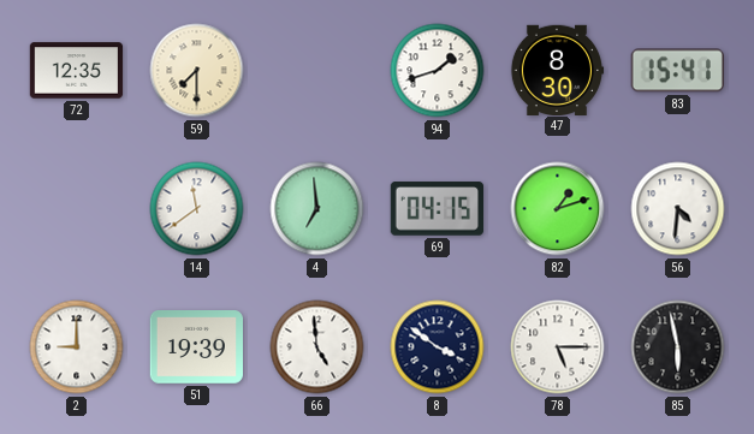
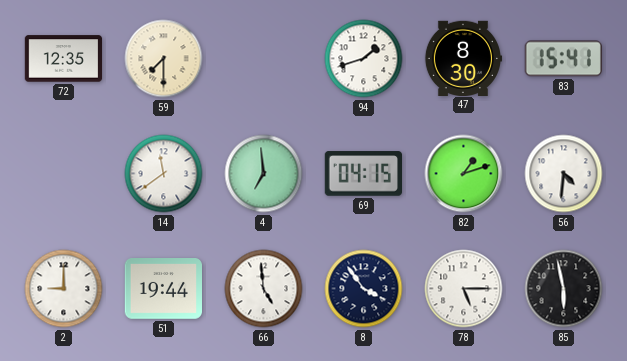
51: 19:39 -> 19:44
8: 3:51 -> 3:54
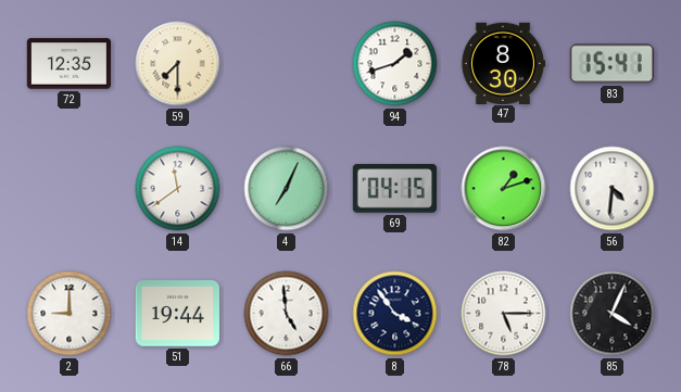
4: 6:59 -> 7:04
85: 5:58 -> 4:04
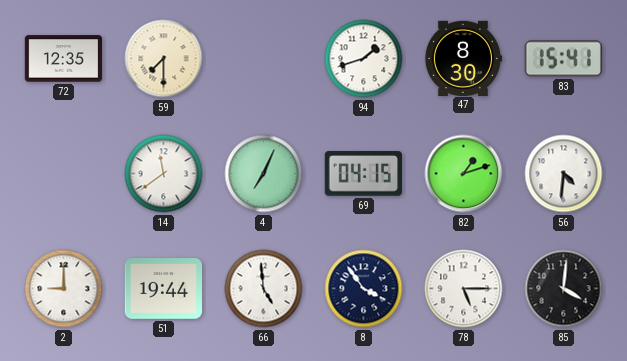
85: 4:04 -> 4:01
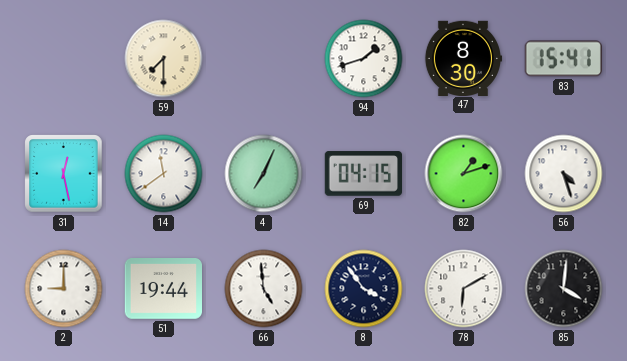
72: 12:35 -> none
31: none -> 12:28
56: 4:31 -> 4:27
78: 5:15 -> 6:10
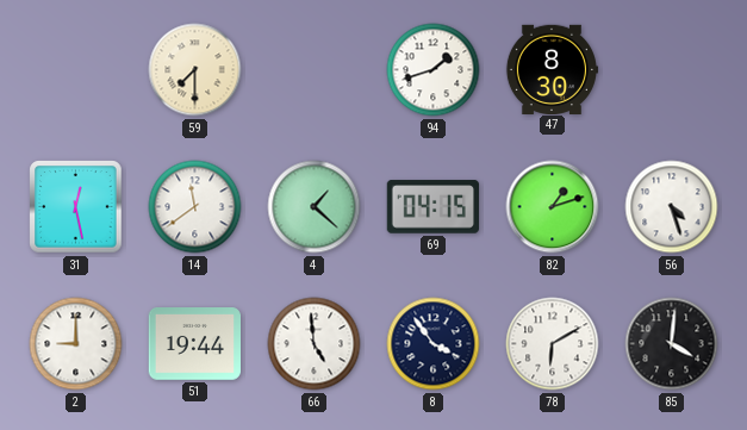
83: 15:41 -> none
4: 7:04 -> 1:22
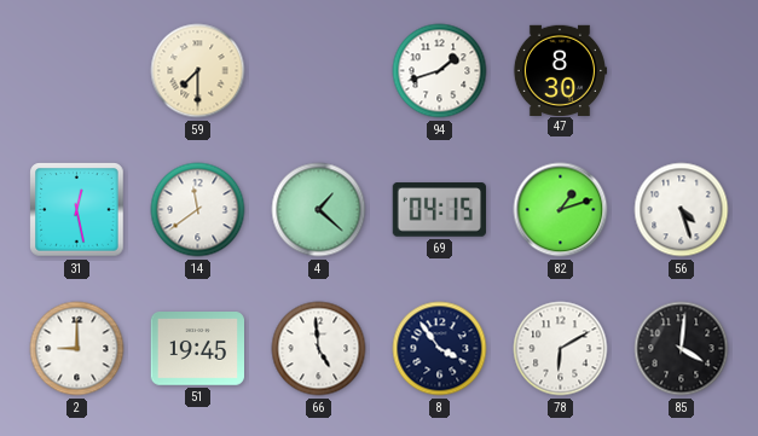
51: 19:44 -> 19:45
